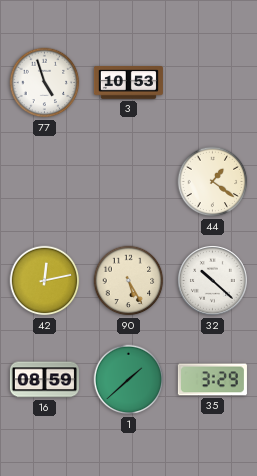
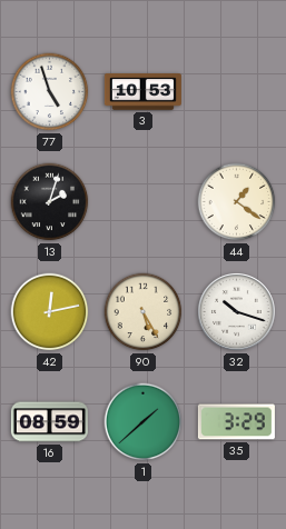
13: none -> 2:03
32: 10:22 -> 10:18
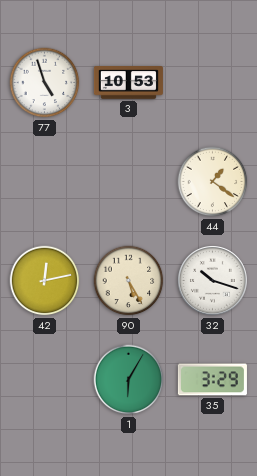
13: 2:03 -> none
16: 08:59 -> none
1: 1:38 -> 6:05
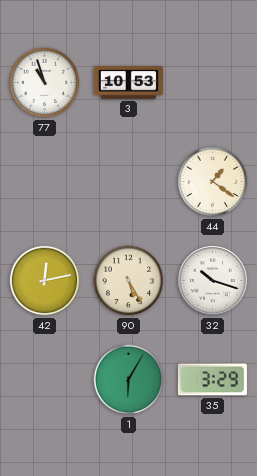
77: 4:57 -> 10:57
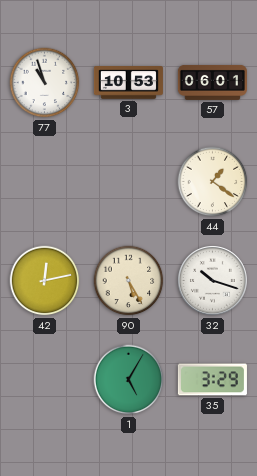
57: none -> 06:01
1: 6:05 -> 5:05
